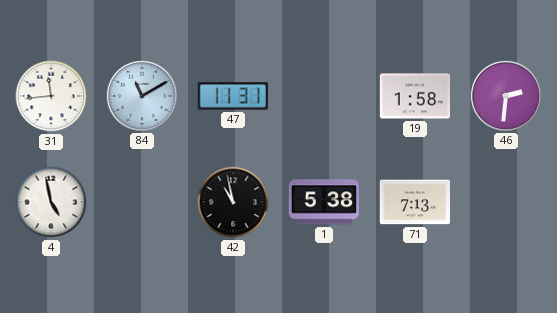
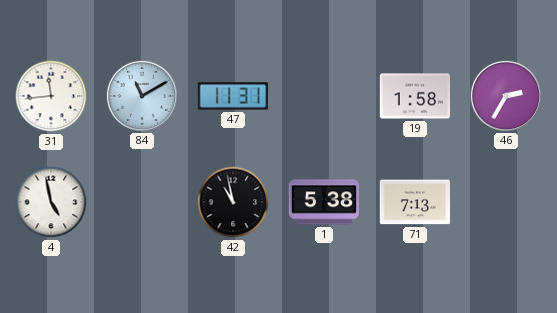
46: 2:31 -> 2:35
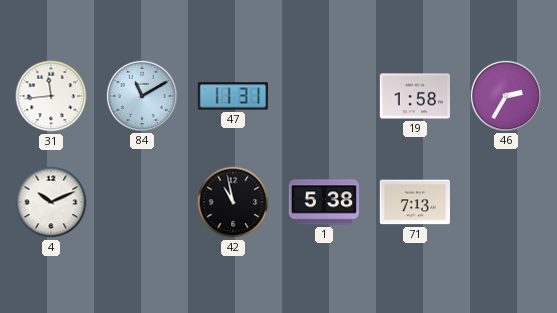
4: 4:58 -> 10:11
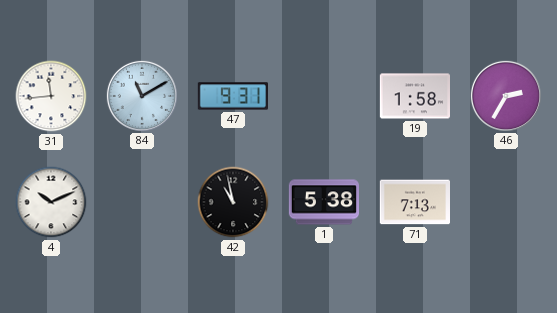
47: 11:31 -> 9:31
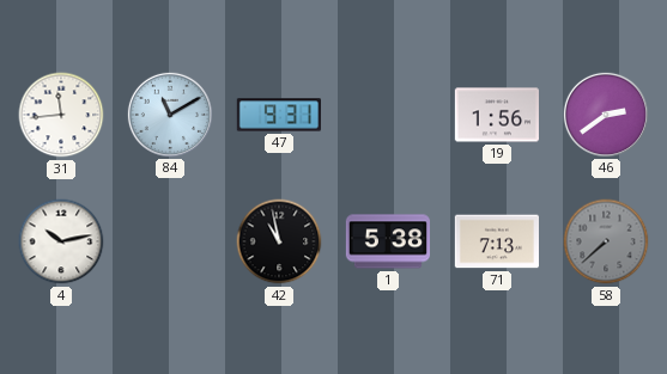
19: 1:58 -> 1:56
46: 2:35 -> 2:39
4: 10:11 -> 10:13
58: none -> 7:38
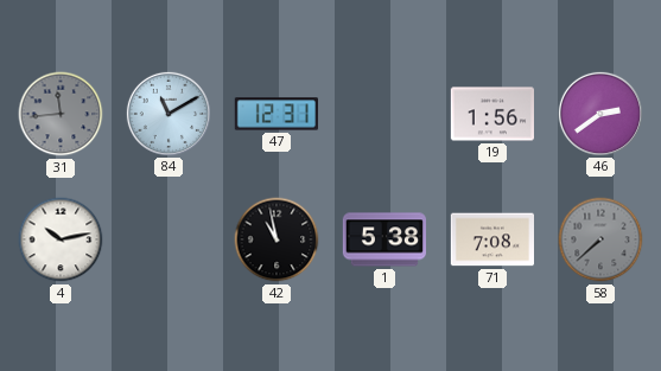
31 dial: white -> grey
47: 9:31 -> 12:31
71: 7:13 -> 7:08
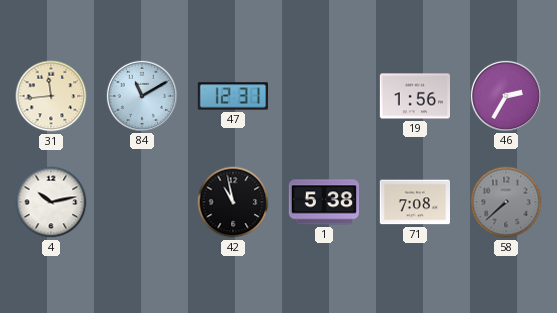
31 dial: grey -> cream
46: 2:39 -> 2:35
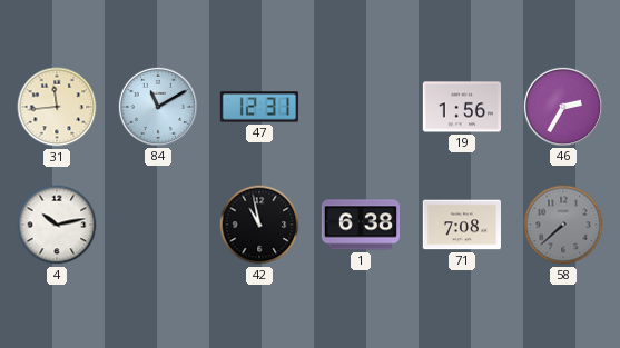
1: 5:38 -> 6:38
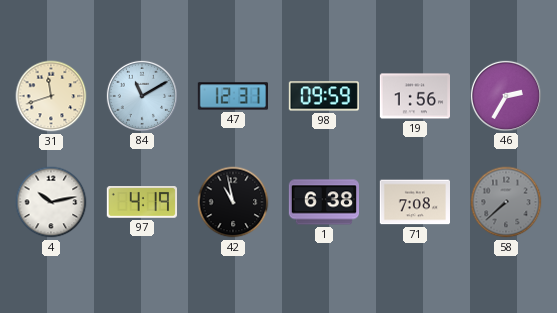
31: 11:44 -> 11:42
98: none -> 09:59
97: none -> 4:19
